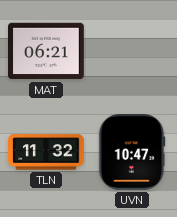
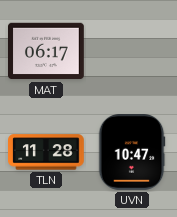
MAT: 06:21 -> 06:17
TLN: 11:32 -> 11:28
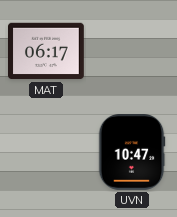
TLN: 11:28 -> none
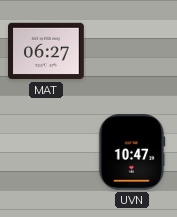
MAT: 06:17 -> 06:27
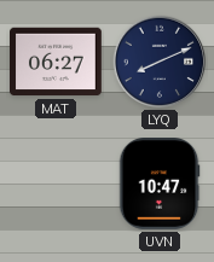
LYQ: none -> 8:11
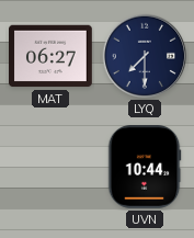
LYQ: 8:11 -> 7:30
UVN: 10:47 -> 10:44
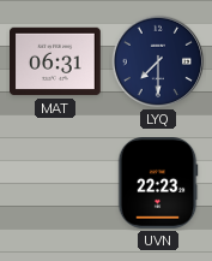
MAT: 06:27 -> 06:31
UVN: 10:44 -> 22:23
